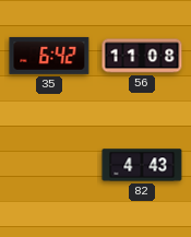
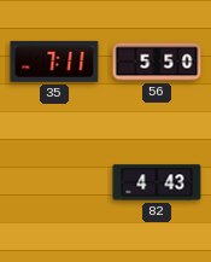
35: 6:42 -> 7:11
56: 11:08 -> 5:50
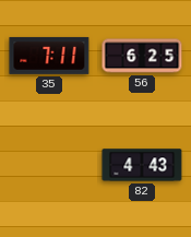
56: 5:50 -> 6:25
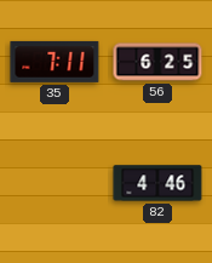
82: 4:43 -> 4:46
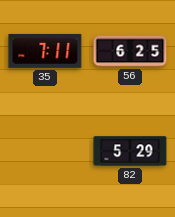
82: 4:46 -> 5:29
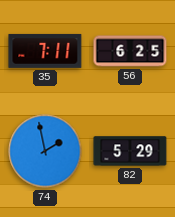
74: none -> 1:58
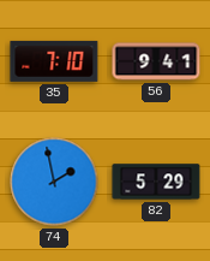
35: 7:11 -> 7:10
56: 6:25 -> 9:41
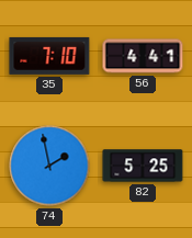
56: 9:41 -> 4:41
82: 5:29 -> 5:25
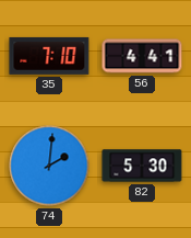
74: 1:58 -> 2:01
82: 5:25 -> 5:30
